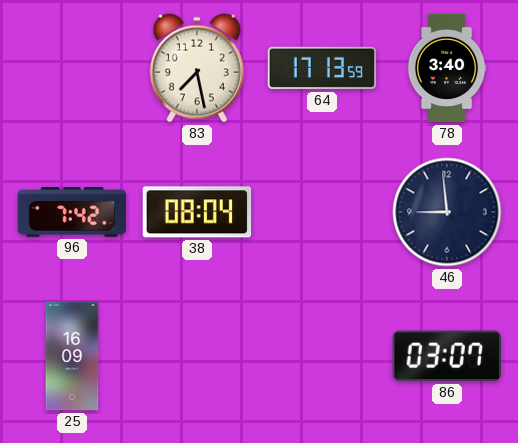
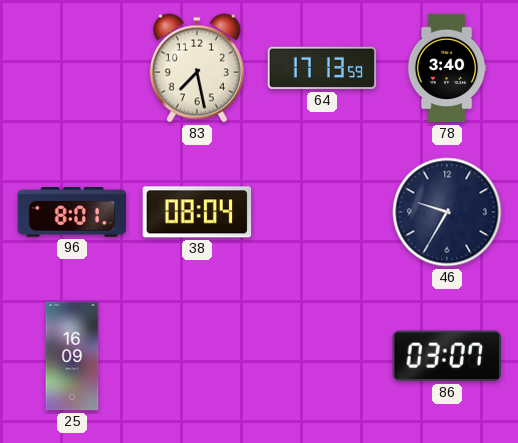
96: 7:42 -> 8:01
46: 8:59 -> 9:35
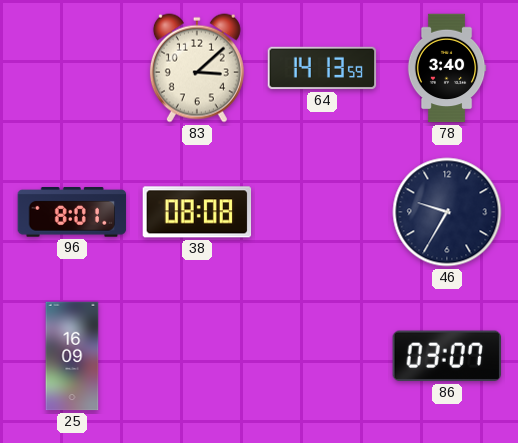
83: 7:28 -> 3:08
64: 17:13 -> 14:13
38: 08:04 -> 08:08
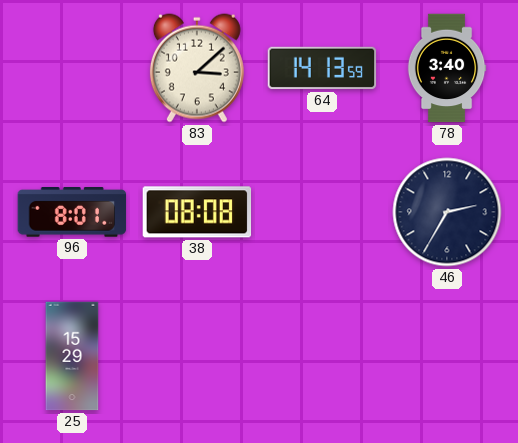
46: 9:35 -> 2:35
25: 16:09 -> 15:29
86: 03:07 -> none
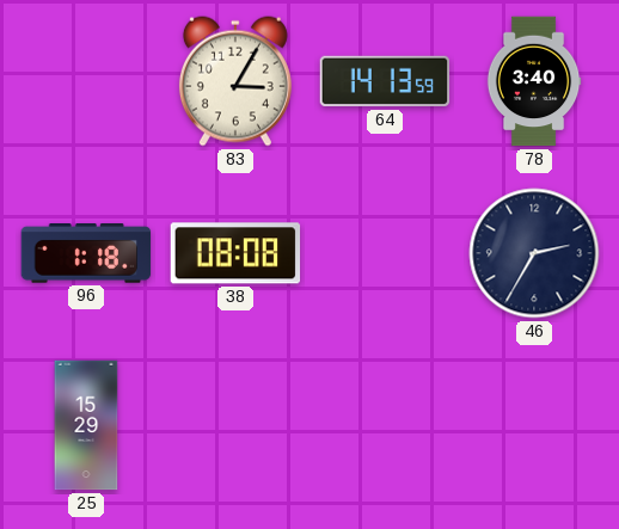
83: 3:08 -> 3:05
96: 8:01 -> 1:18
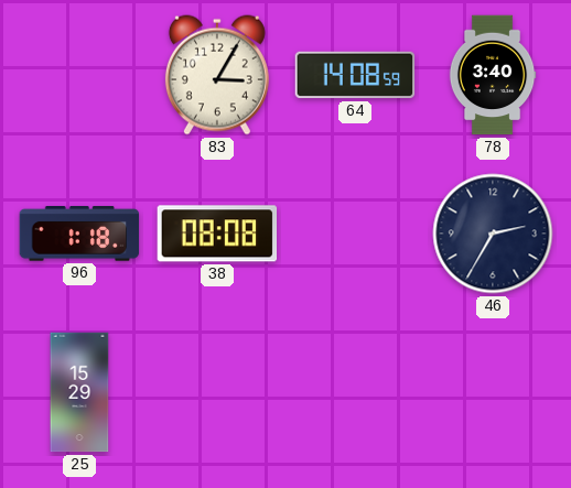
64: 14:13 -> 14:08
